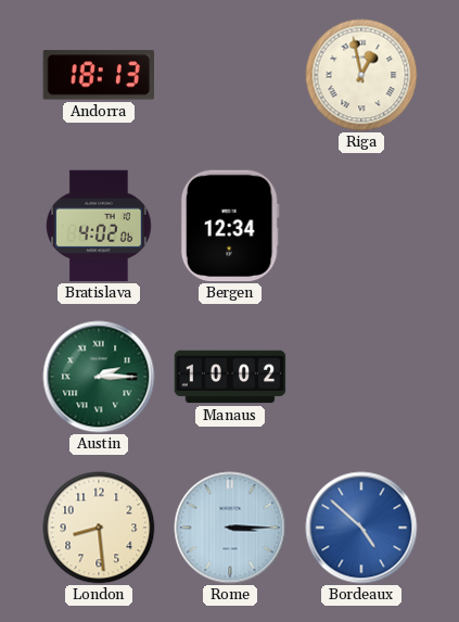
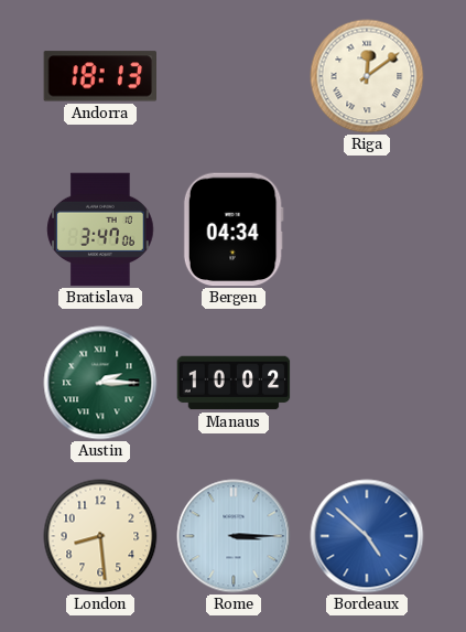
Riga: 12:58 -> 12:09
Bratislava: 4:02 -> 3:47
Bergen: 12:34 -> 04:34
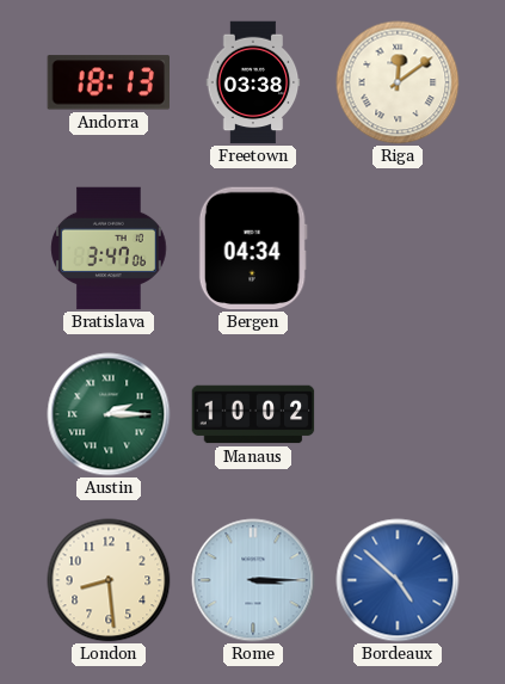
Freetown: none -> 03:38
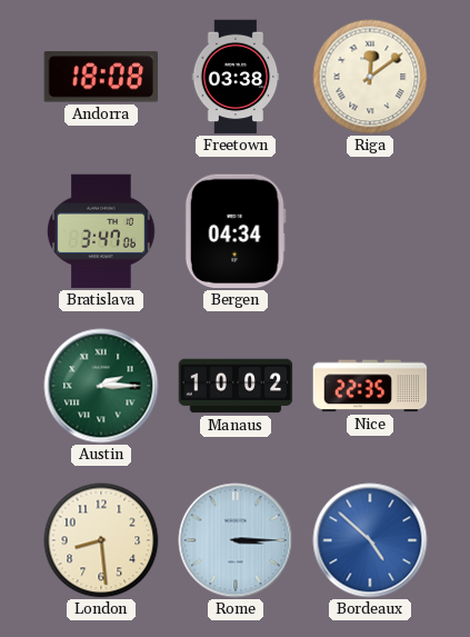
Andorra: 18:13 -> 18:08
Nice: none -> 22:35
